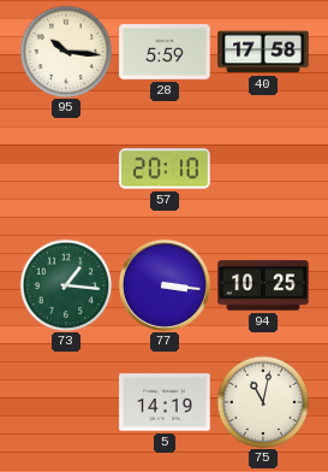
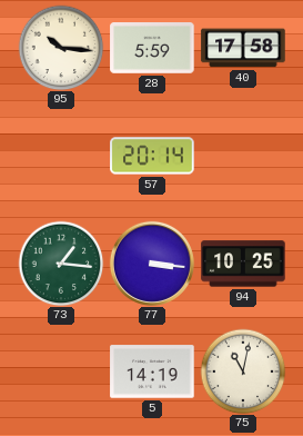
57: 20:10 -> 20:14
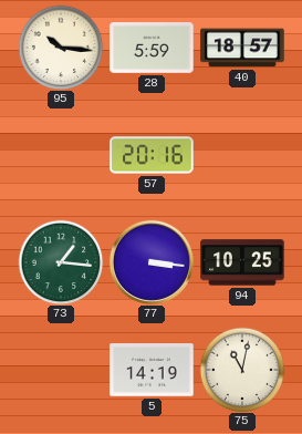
40: 17:58 -> 18:57
57: 20:14 -> 20:16
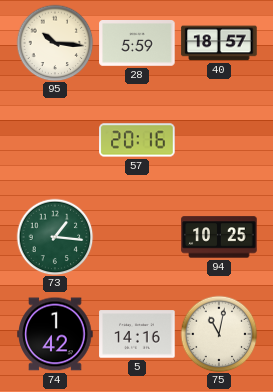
77: 3:16 -> none
74: none -> 1:42
5: 14:19 -> 14:16
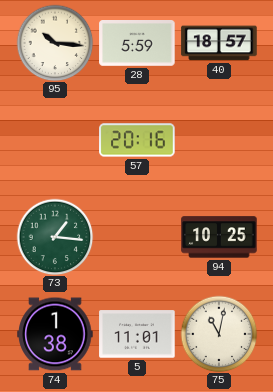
74: 1:42 -> 1:38
5: 14:16 -> 11:01
